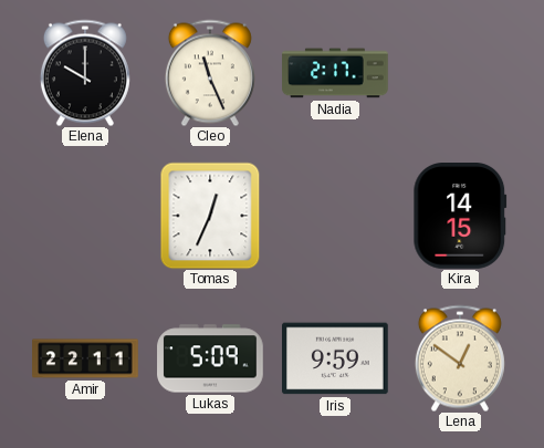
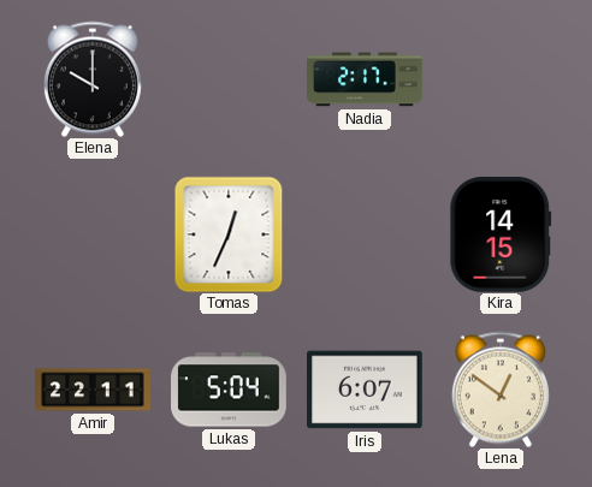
Cleo: 11:26 -> none
Lukas: 5:09 -> 5:04
Iris: 9:59 -> 6:07
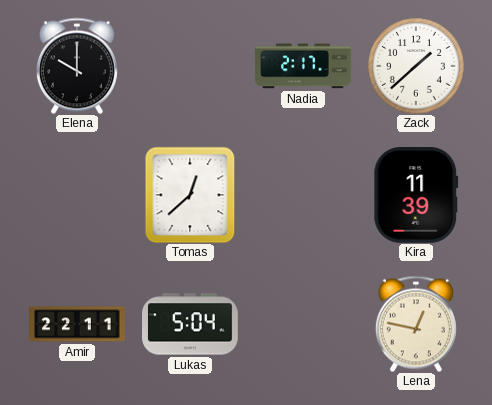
Zack: none -> 1:38
Tomas: 12:34 -> 12:38
Kira: 14:15 -> 11:39
Iris: 6:07 -> none
Lena: 12:51 -> 12:47
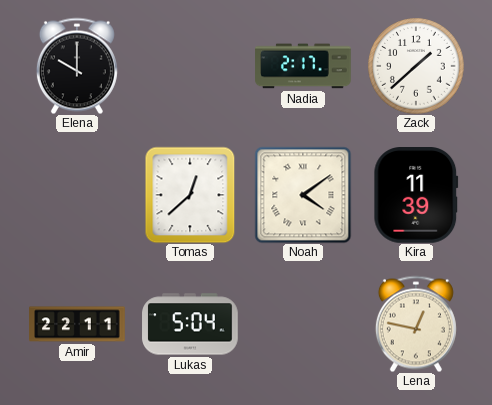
Noah: none -> 4:09
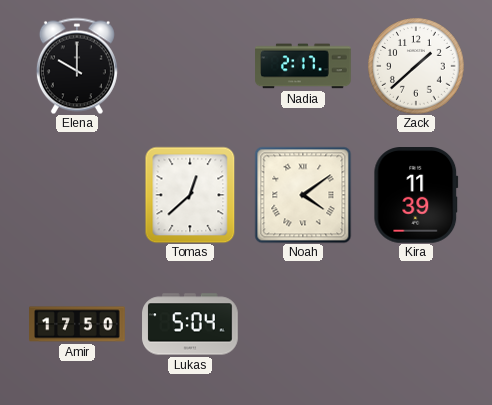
Amir: 22:11 -> 17:50
Lena: 12:47 -> none
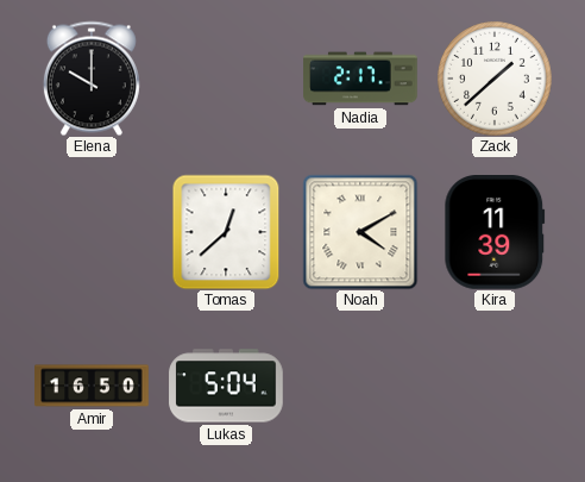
Noah: 4:09 -> 4:10
Amir: 17:50 -> 16:50
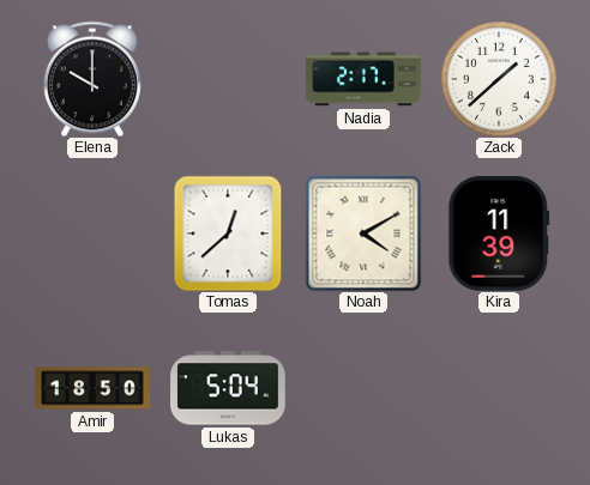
Amir: 16:50 -> 18:50
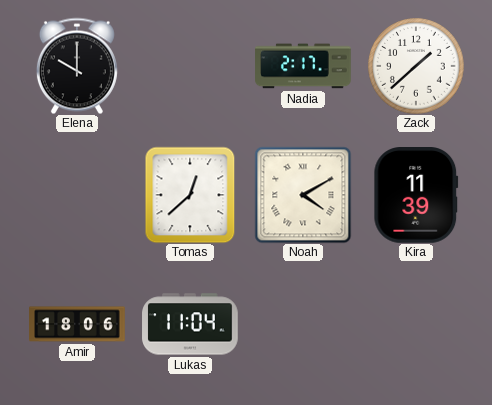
Amir: 18:50 -> 18:06
Lukas: 5:04 -> 11:04
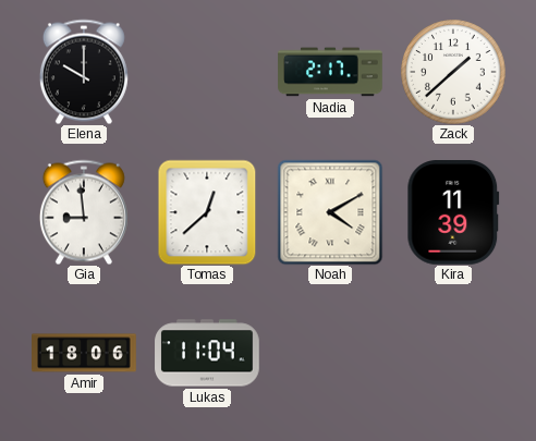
Gia: none -> 8:59
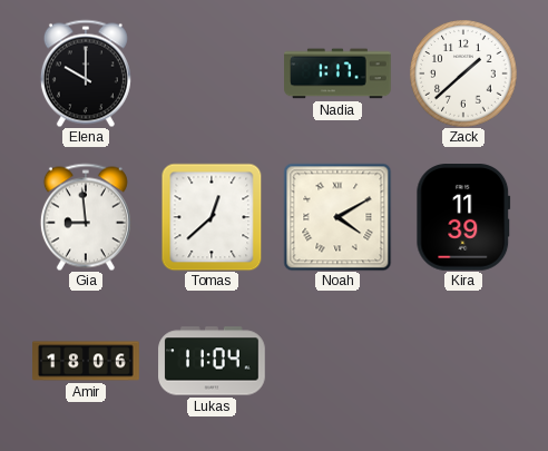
Nadia: 2:17 -> 1:17
